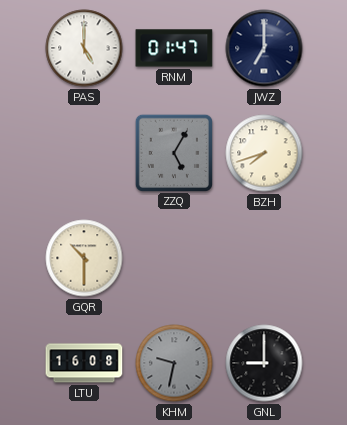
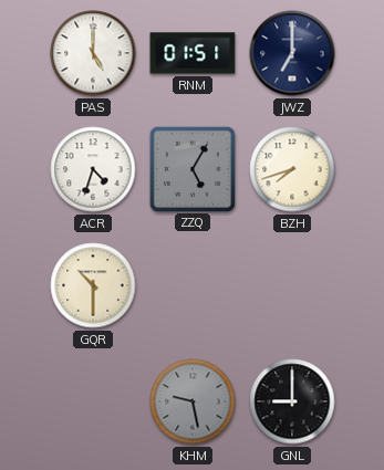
RNM: 01:47 -> 01:51
ACR: none -> 4:33
LTU: 16:08 -> none
KHM: 9:32 -> 9:28
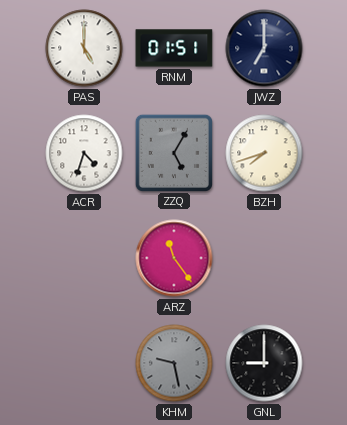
GQR: 10:30 -> none
ARZ: none -> 11:24
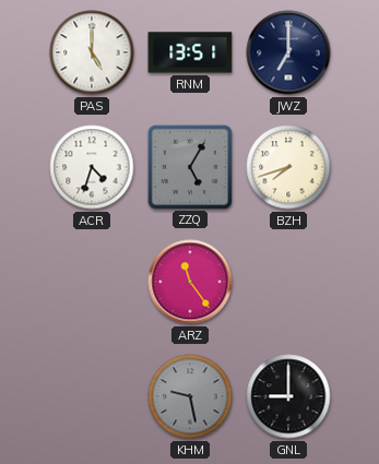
RNM: 01:51 -> 13:51
